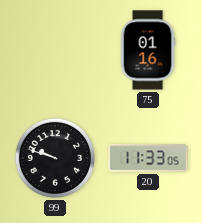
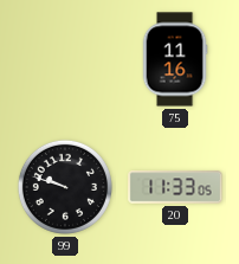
75: 01:16 -> 11:16
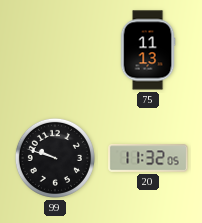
75: 11:16 -> 11:13
20: 11:33 -> 11:32
